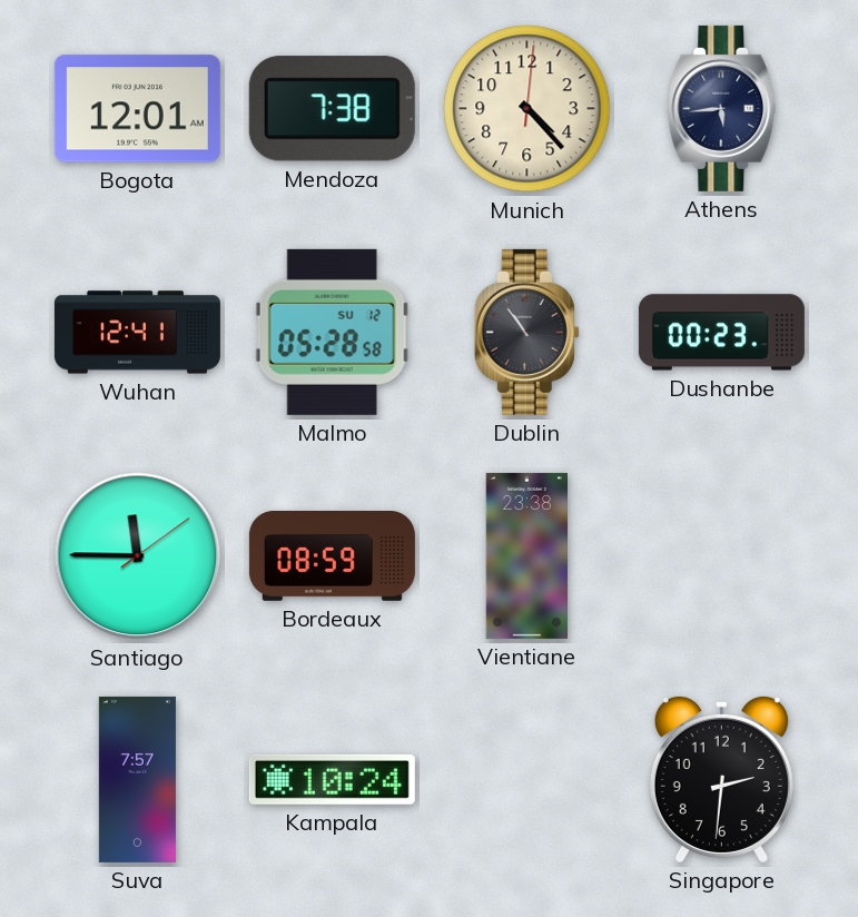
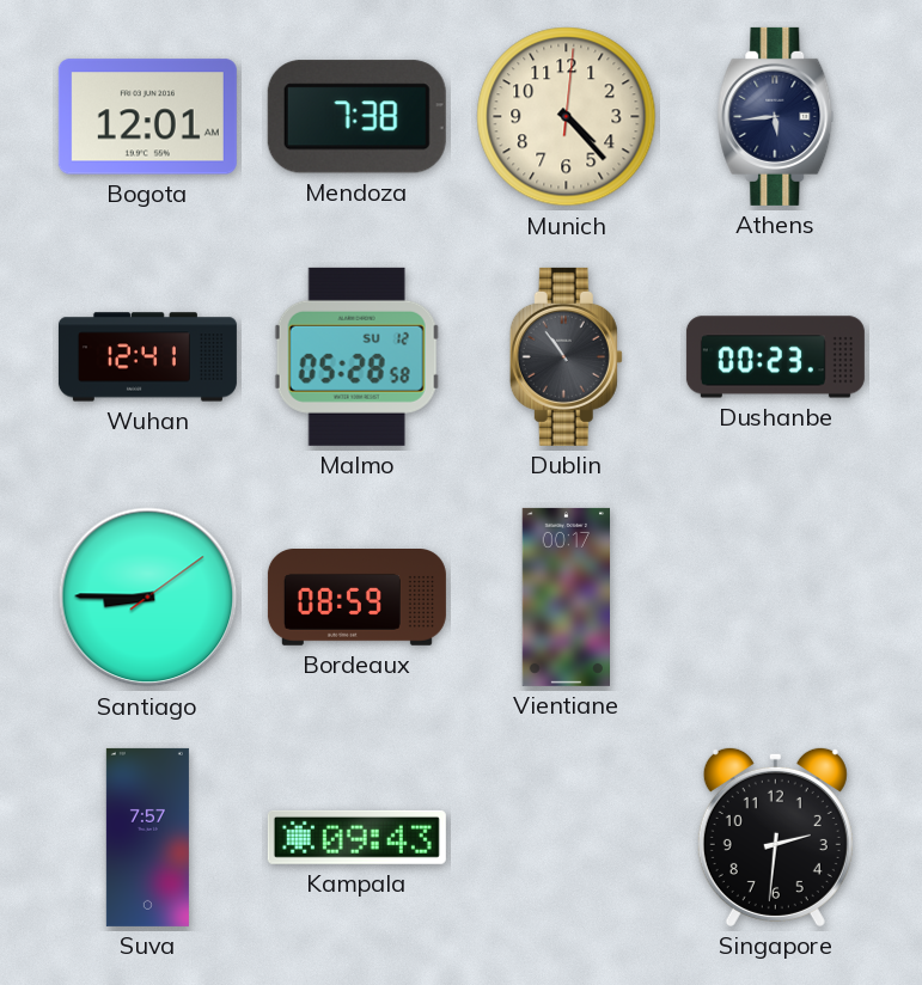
Santiago: 11:45 -> 8:45
Vientiane: 23:38 -> 00:17
Kampala: 10:24 -> 09:43
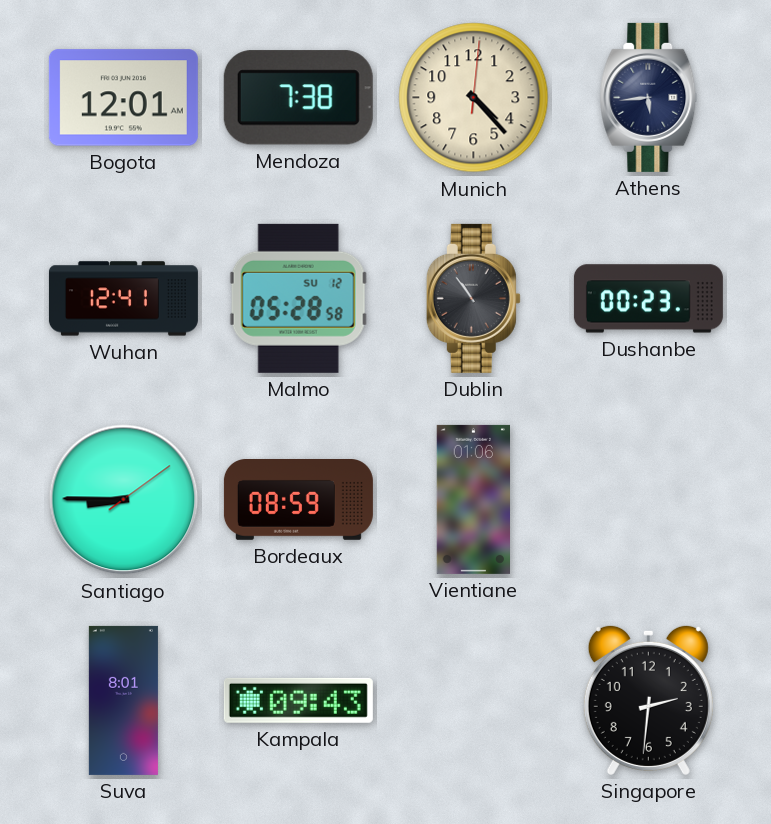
Vientiane: 00:17 -> 01:06
Suva: 7:57 -> 8:01
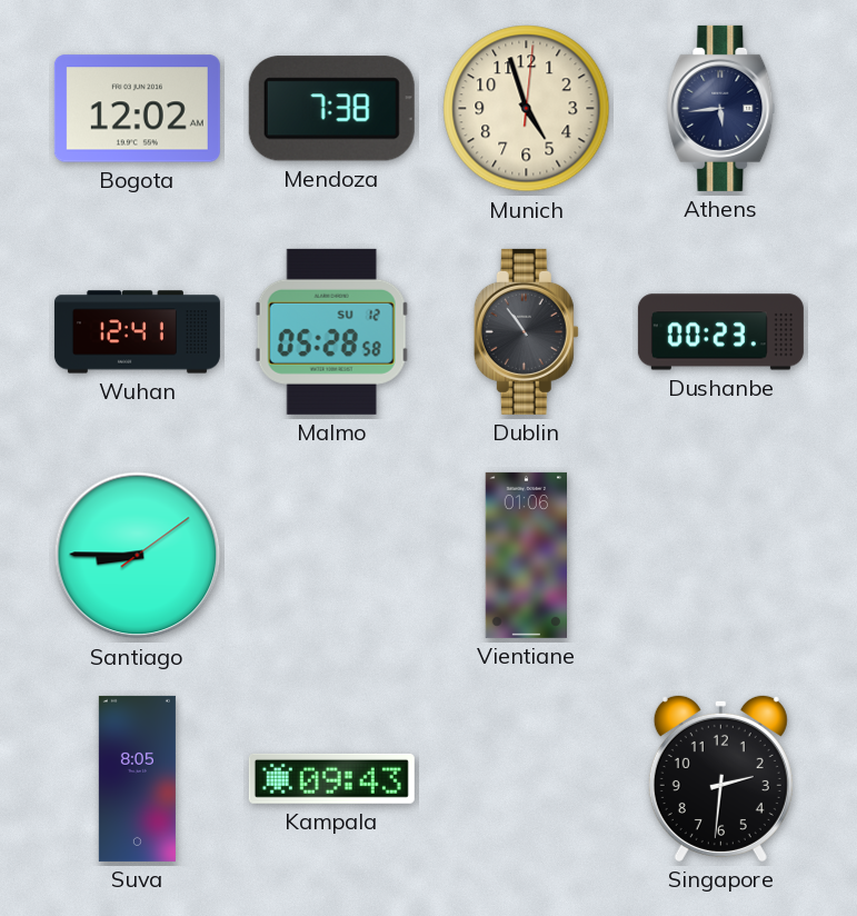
Bogota: 12:01 -> 12:02
Munich: 4:23 -> 4:57
Bordeaux: 08:59 -> none
Suva: 8:01 -> 8:05
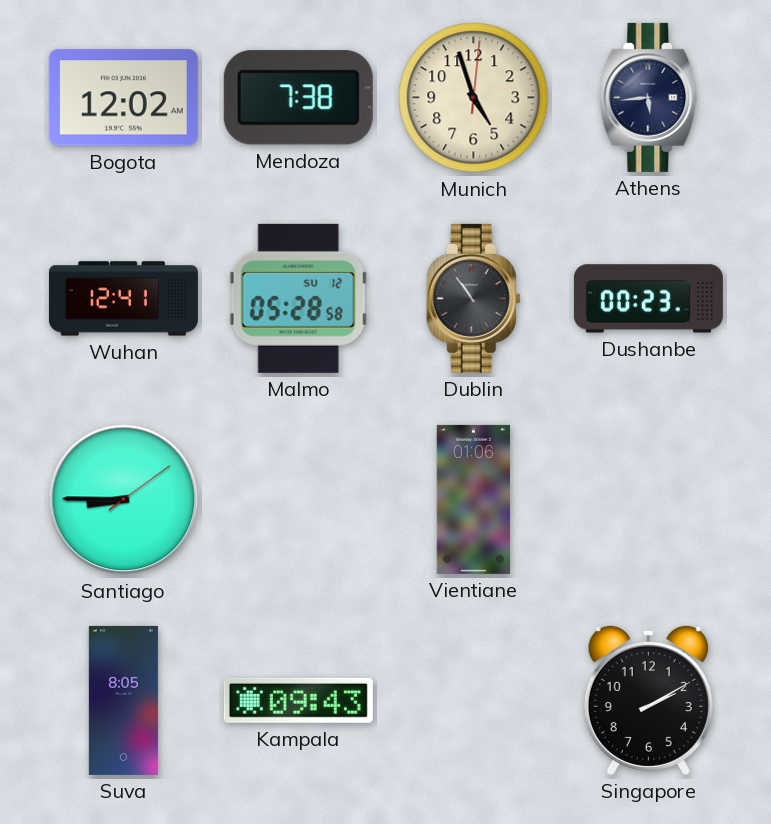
Singapore: 2:31 -> 2:10
